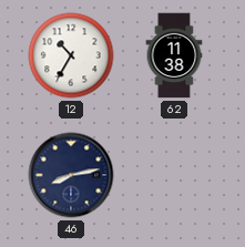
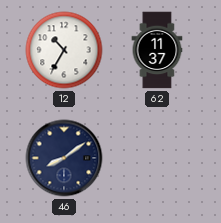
62: 11:38 -> 11:37
46: 8:13 -> 8:09
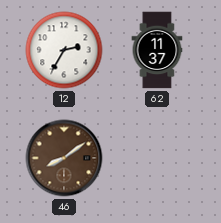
12: 10:35 -> 2:35
46 dial: navy -> brown
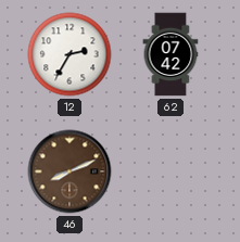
62: 11:37 -> 07:42
46: 8:09 -> 8:11
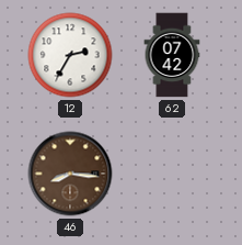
46: 8:11 -> 8:16
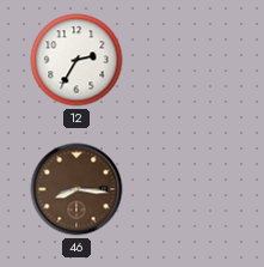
62: 07:42 -> none
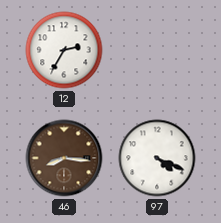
97: none -> 4:19
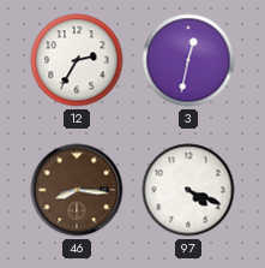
3: none -> 12:32
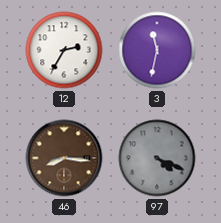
3: 12:32 -> 11:32
97 dial: white -> grey
